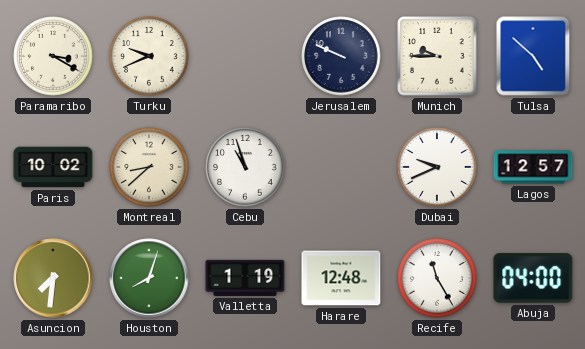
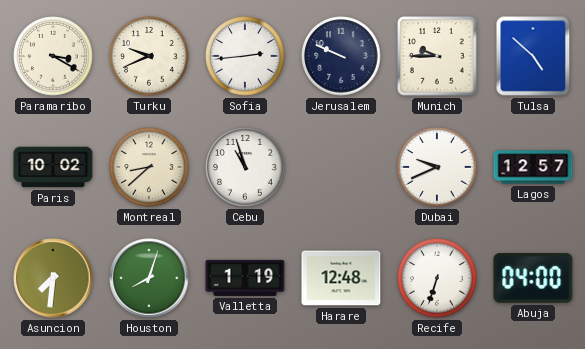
Sofia: none -> 2:44
Recife: 11:25 -> 6:33
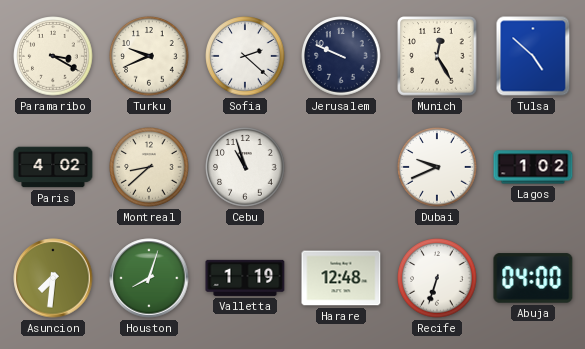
Sofia: 2:44 -> 2:22
Munich: 9:45 -> 12:25
Paris: 10:02 -> 4:02
Lagos: 12:57 -> 1:02
